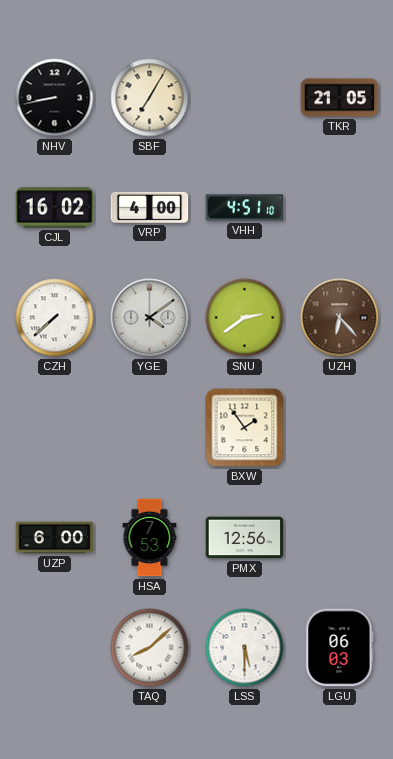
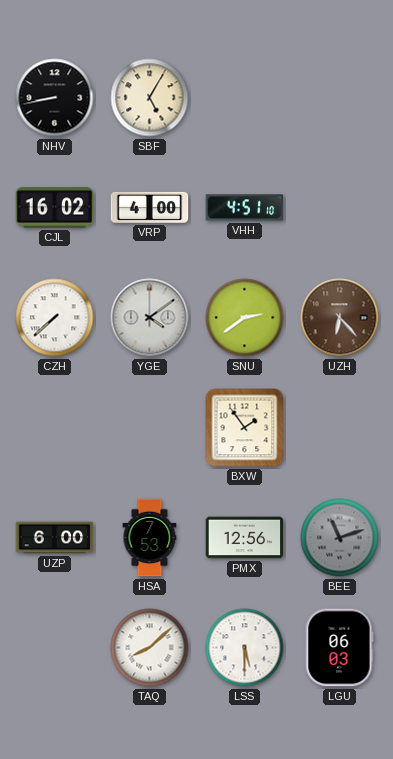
SBF: 7:05 -> 5:05
TKR: 21:05 -> none
BEE: none -> 11:12
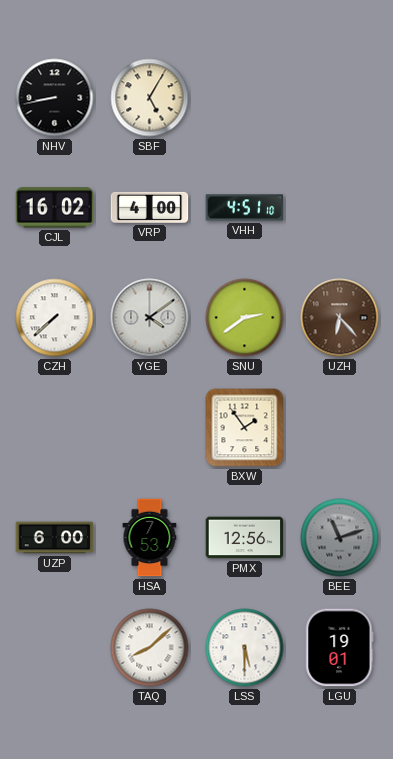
LGU: 06:03 -> 19:01
